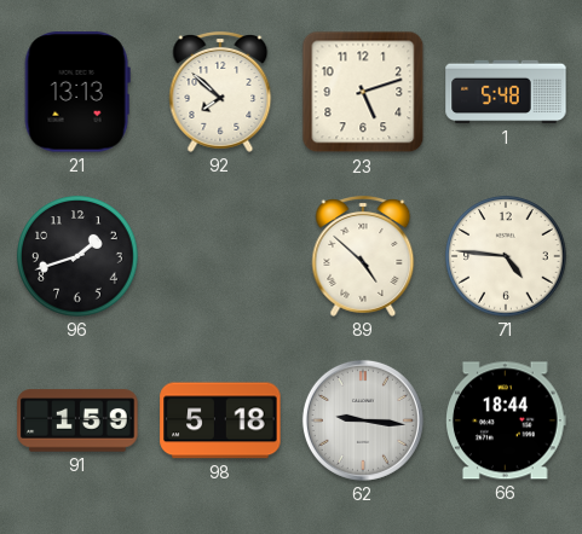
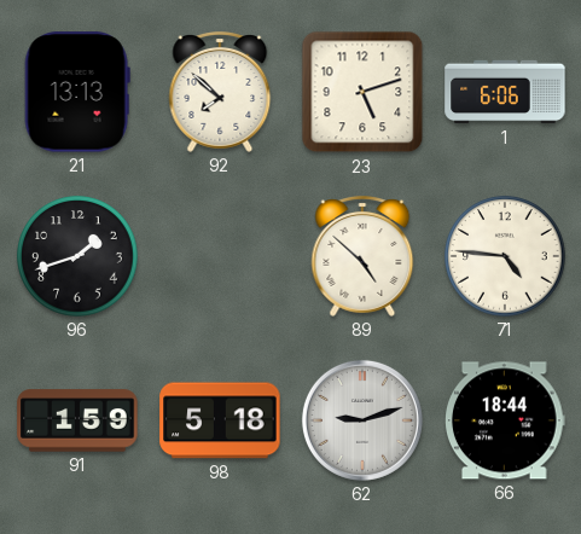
1: 5:48 -> 6:06
62: 9:16 -> 9:12
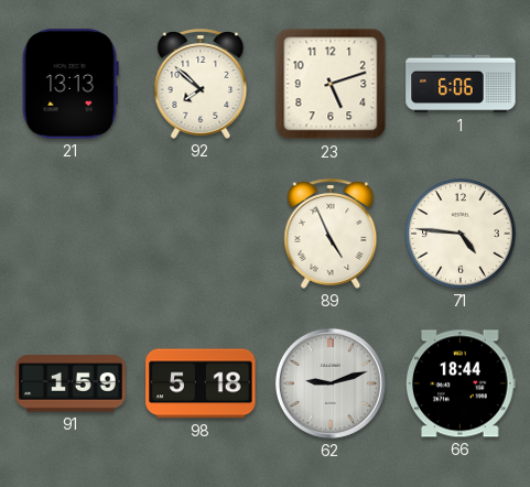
96: 1:42 -> none
89: 4:52 -> 4:56
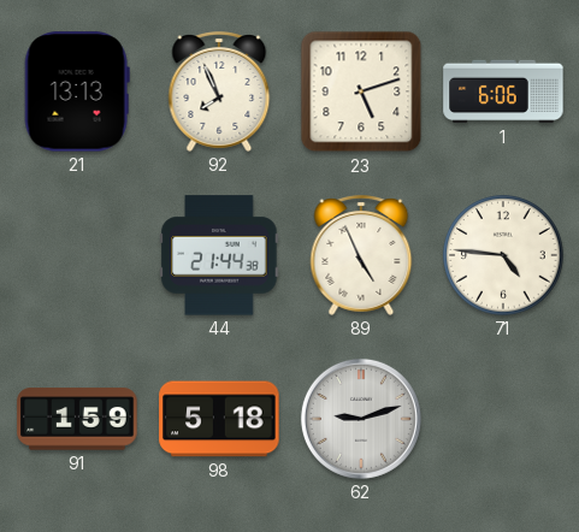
92: 7:52 -> 7:56
44: none -> 21:44
66: 18:44 -> none
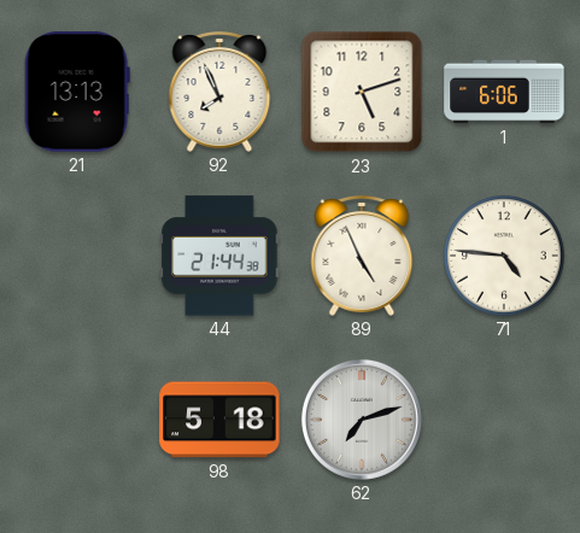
91: 1:59 -> none
62: 9:12 -> 7:12
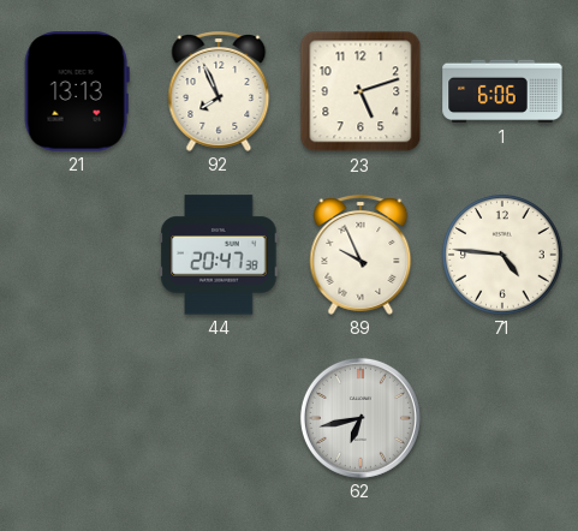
44: 21:44 -> 20:47
89: 4:56 -> 9:56
98: 5:18 -> none
62: 7:12 -> 6:43
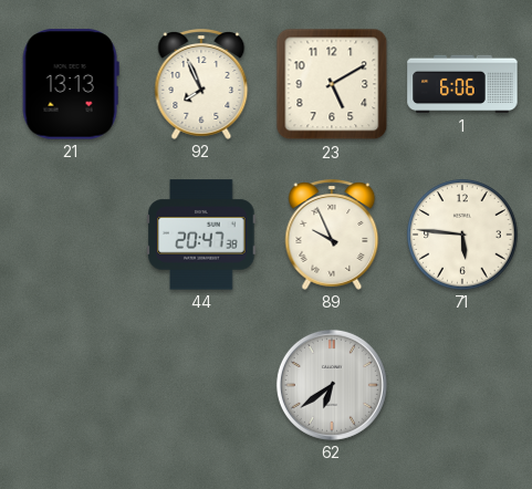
23: 5:12 -> 5:10
71: 4:46 -> 5:46
62: 6:43 -> 6:39
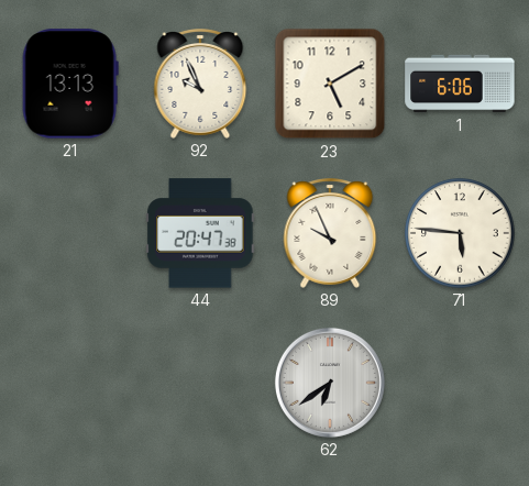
92: 7:56 -> 9:56
